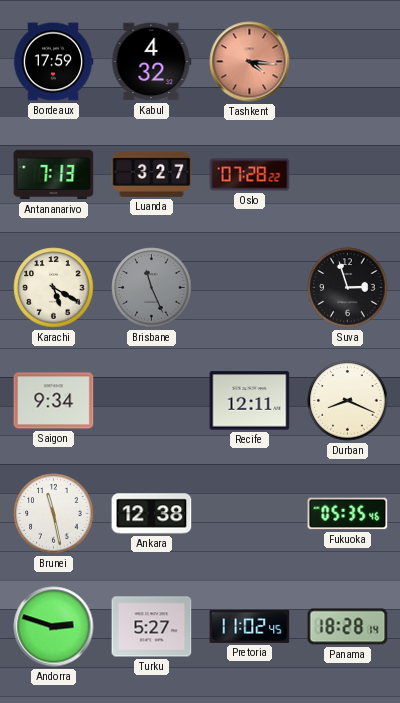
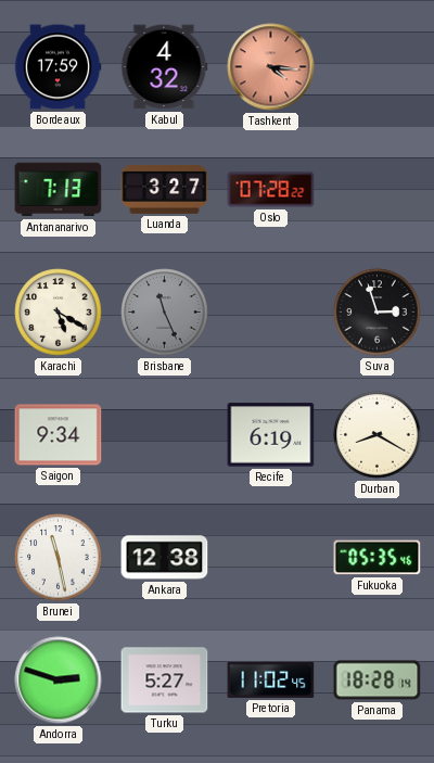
Recife: 12:11 -> 6:19
Durban: 8:19 -> 8:20
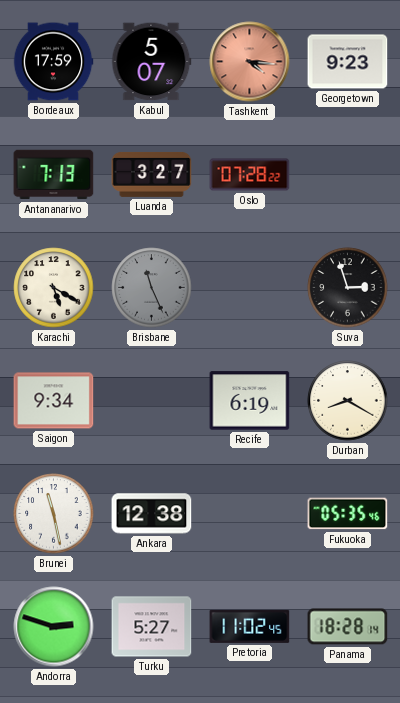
Kabul: 4:32 -> 5:07
Georgetown: none -> 9:23
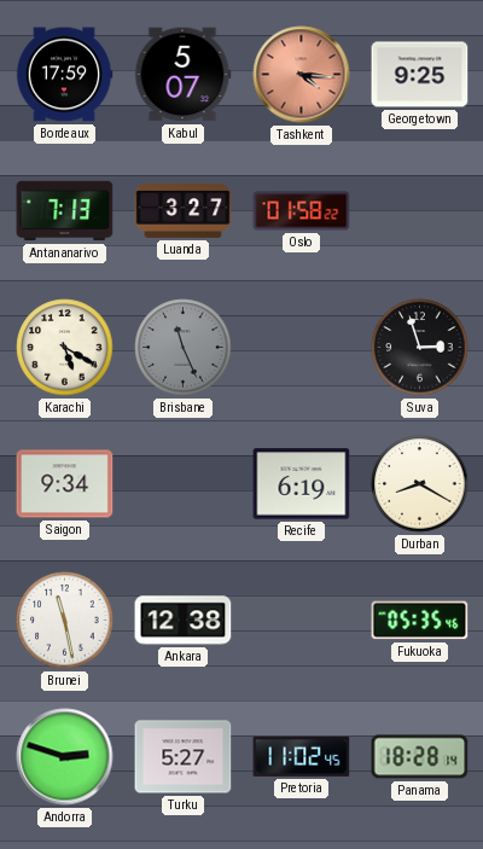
Georgetown: 9:23 -> 9:25
Oslo: 07:28 -> 01:58
